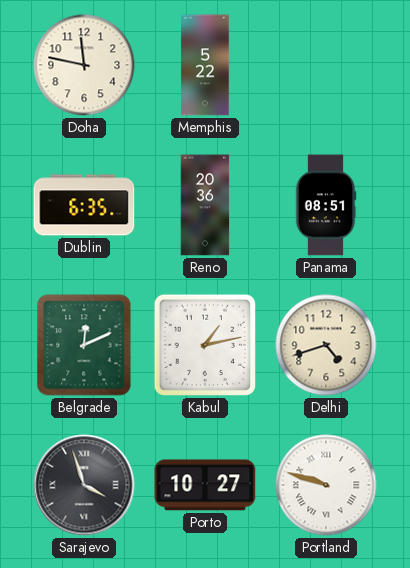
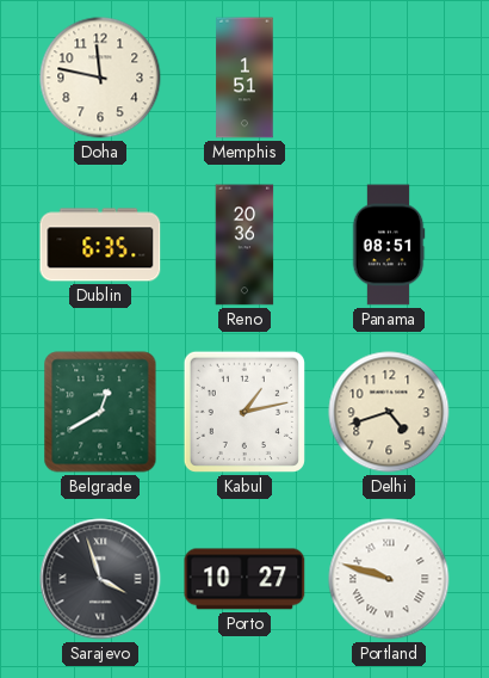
Memphis: 5:22 -> 1:51
Belgrade: 12:11 -> 12:40
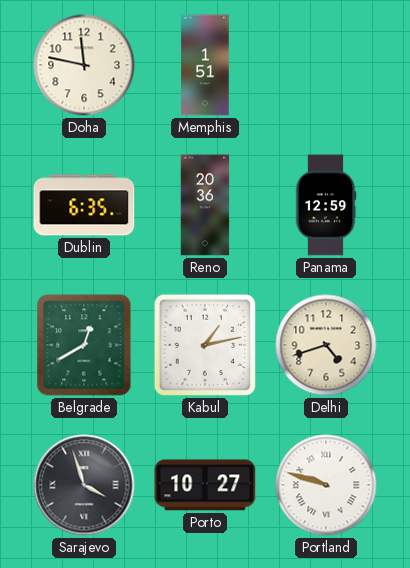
Panama: 08:51 -> 12:59
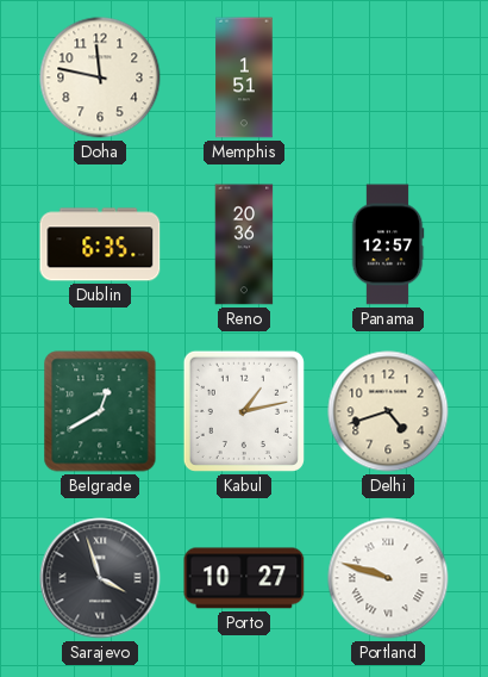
Panama: 12:59 -> 12:57
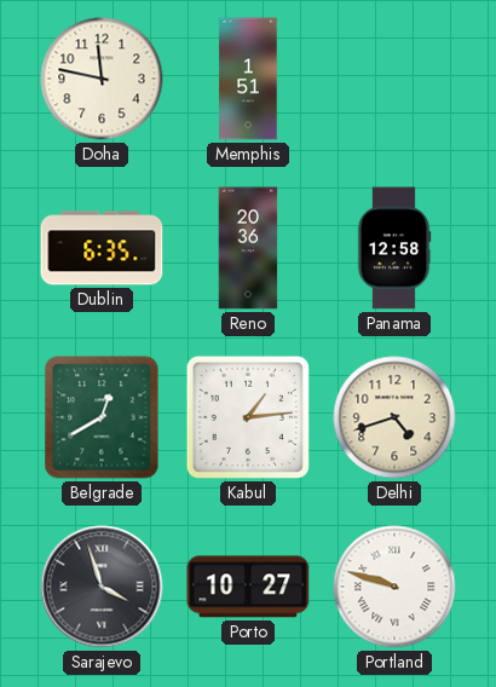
Panama: 12:57 -> 12:58
Kabul: 1:13 -> 1:14
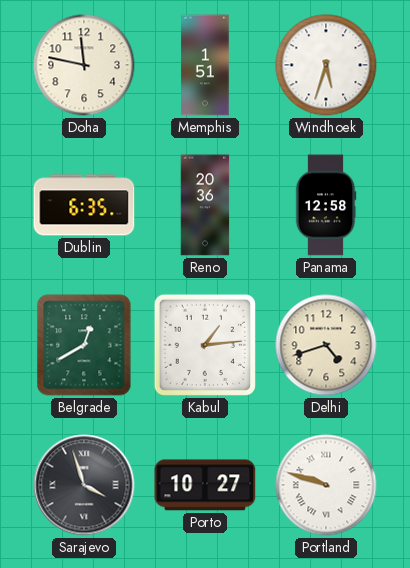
Windhoek: none -> 5:33
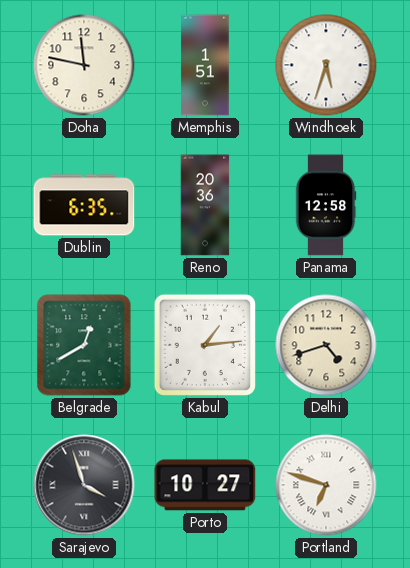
Portland: 9:48 -> 6:48
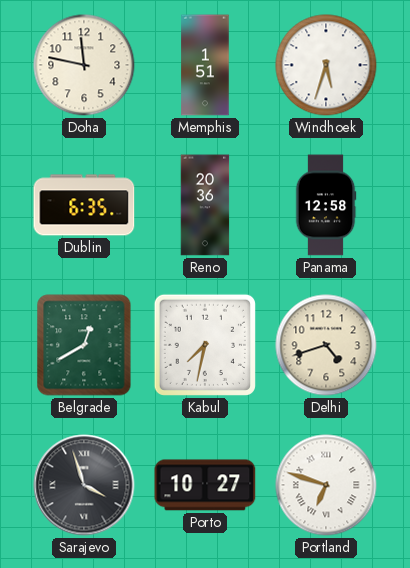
Kabul: 1:14 -> 7:32
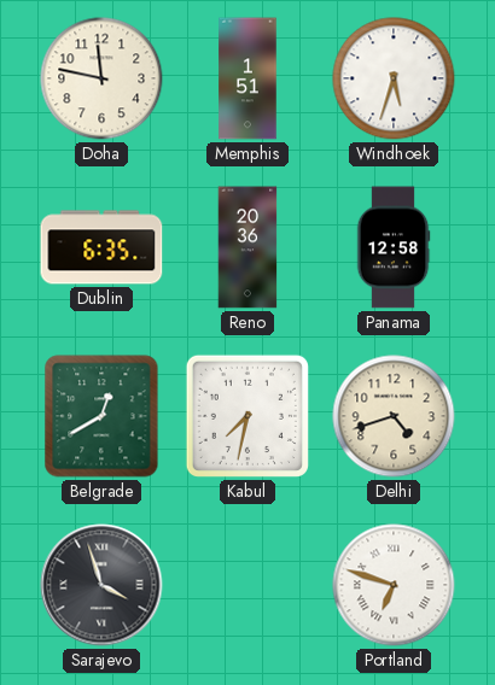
Porto: 10:27 -> none
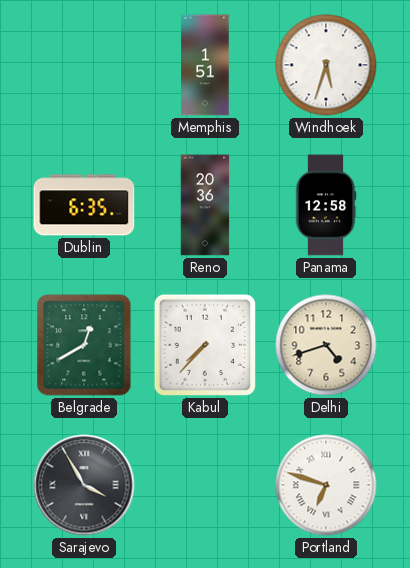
Doha: 11:47 -> none
Kabul: 7:32 -> 7:37
Sarajevo: 3:57 -> 3:55
